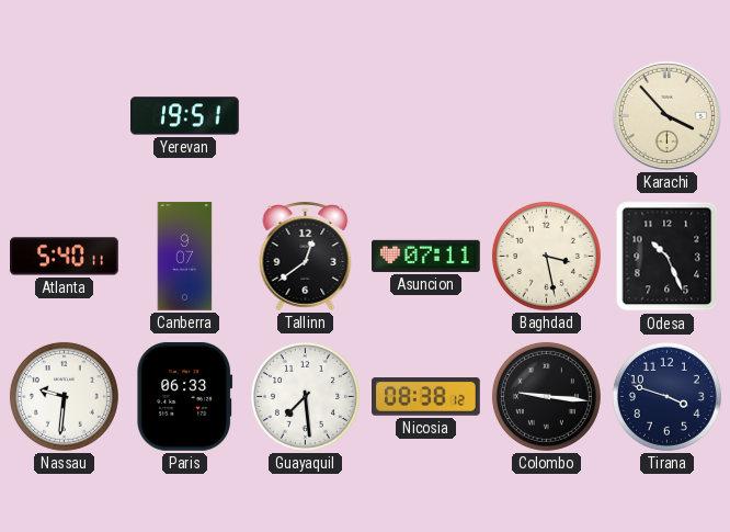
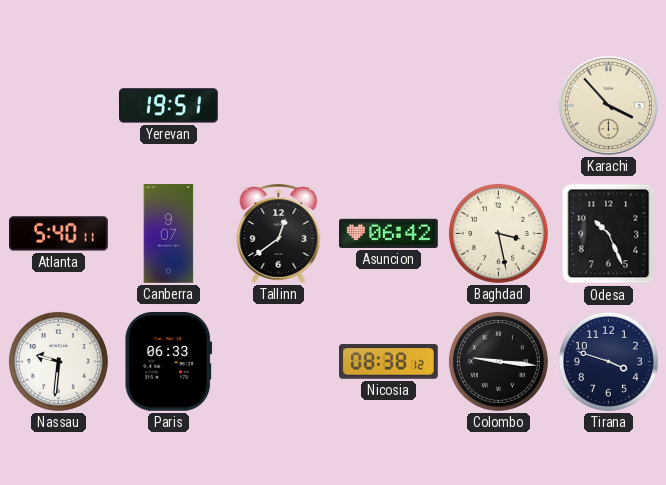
Asuncion: 07:11 -> 06:42
Guayaquil: 7:29 -> none
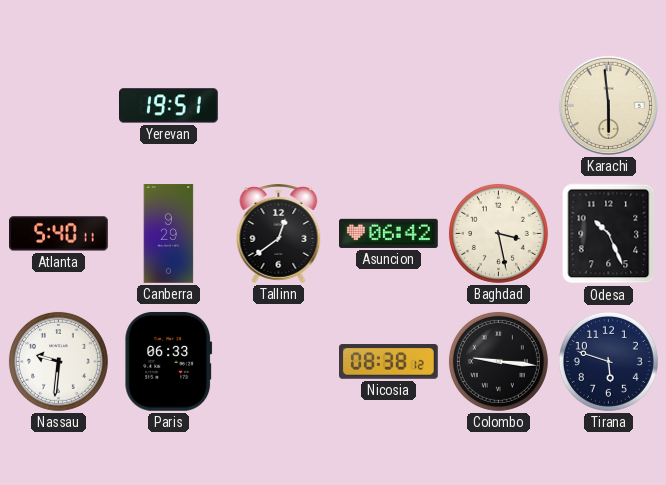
Karachi: 3:53 -> 5:59
Canberra: 9:07 -> 9:29
Tirana: 3:48 -> 5:48
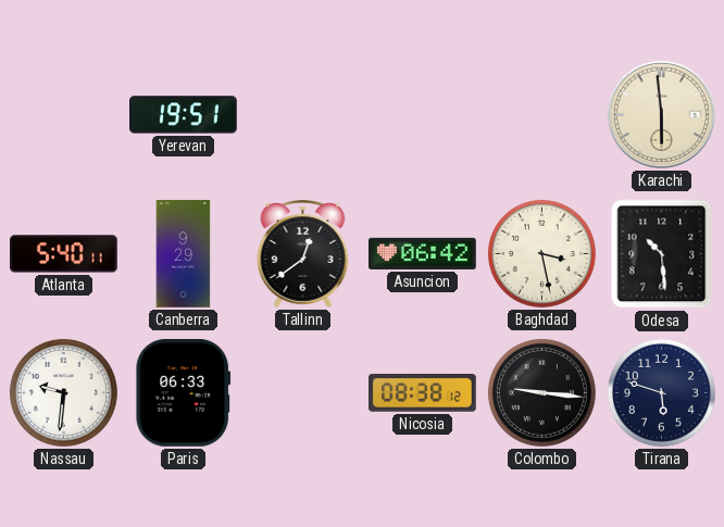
Odesa: 10:26 -> 10:29
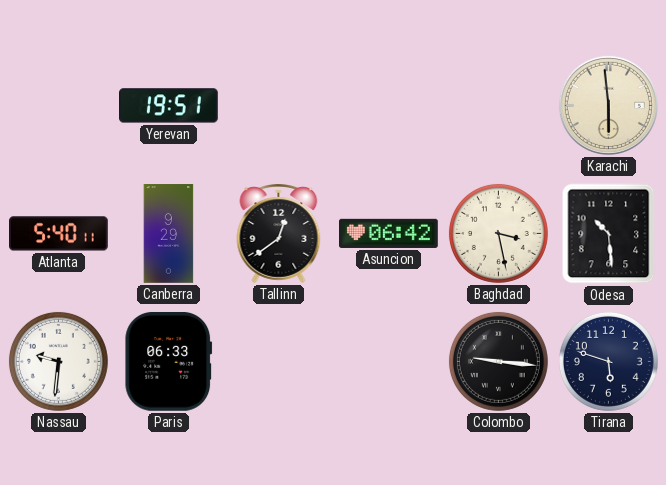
Nicosia: 08:38 -> none
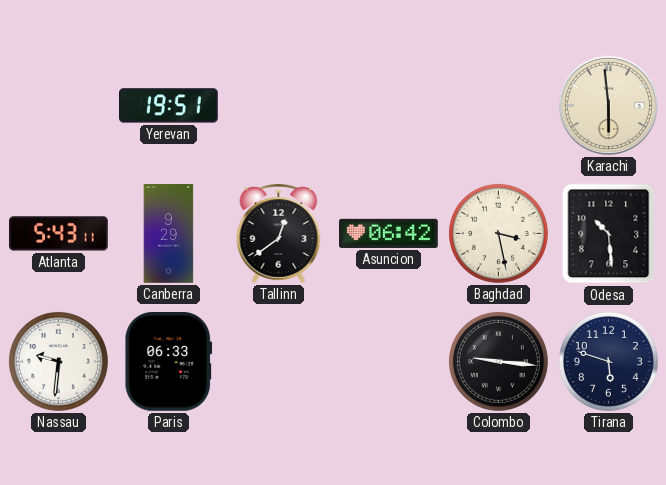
Atlanta: 5:40 -> 5:43
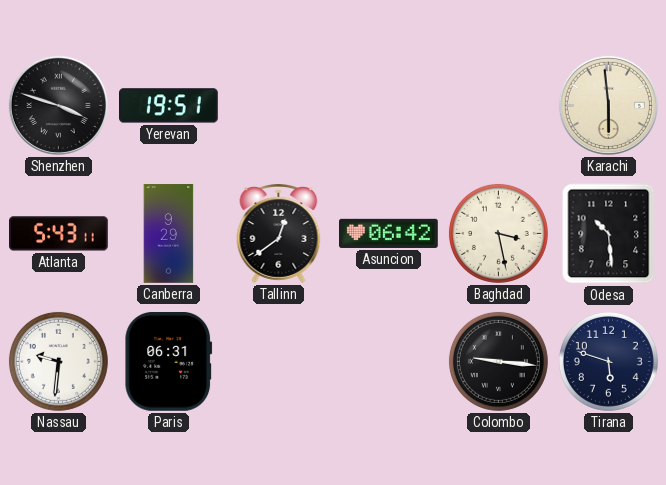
Shenzhen: none -> 3:48
Paris: 06:33 -> 06:31
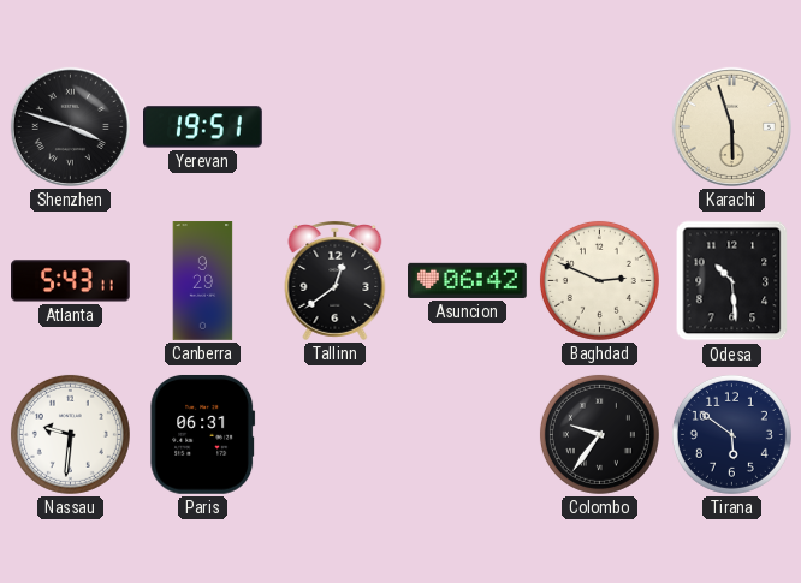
Karachi: 5:59 -> 5:57
Baghdad: 3:28 -> 2:49
Colombo: 9:16 -> 9:36
Tirana: 5:48 -> 5:51
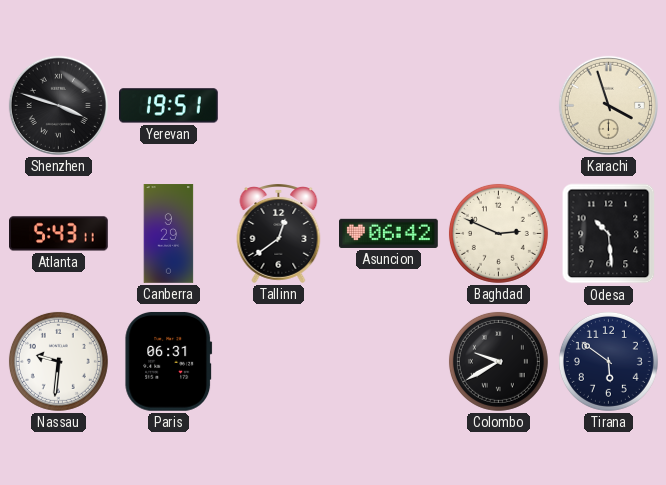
Karachi: 5:57 -> 3:57
Colombo: 9:36 -> 9:40
